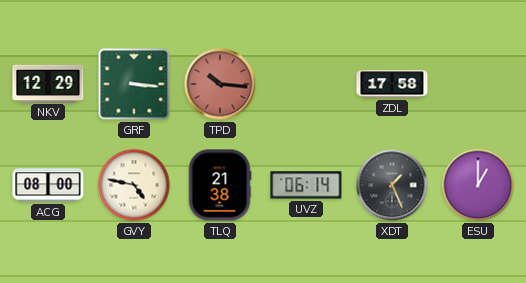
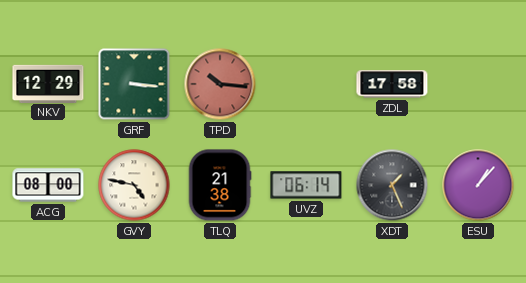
ESU: 1:00 -> 1:07
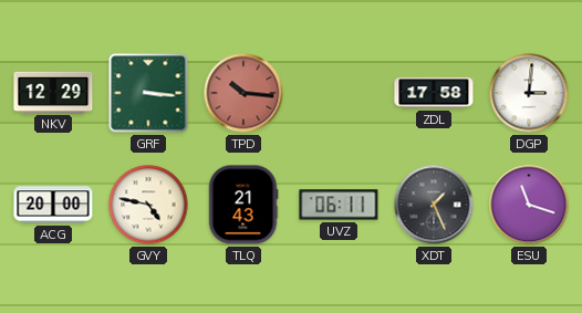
DGP: none -> 3:01
ACG: 08:00 -> 20:00
TLQ: 21:38 -> 21:43
UVZ: 06:14 -> 06:11
ESU: 1:07 -> 11:18
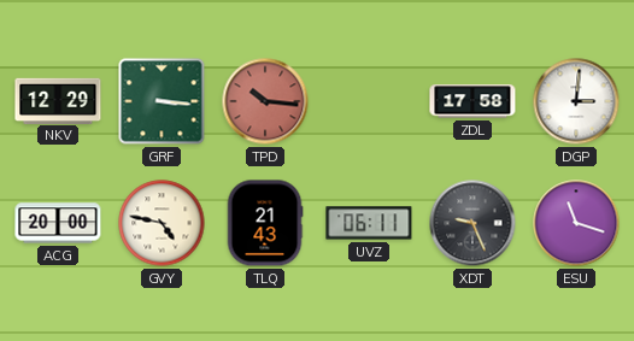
XDT: 1:26 -> 9:26
